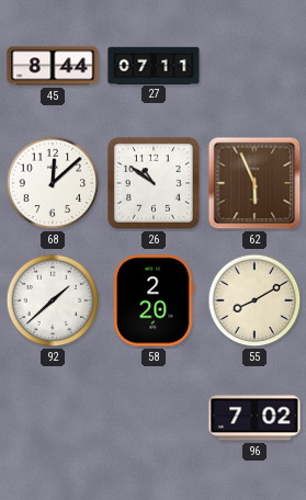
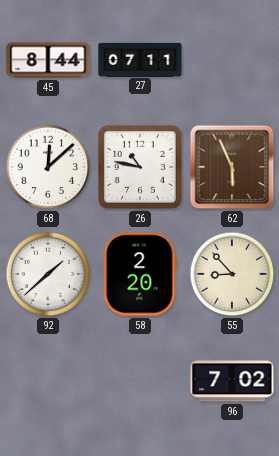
26: 10:51 -> 10:47
55: 8:10 -> 8:53
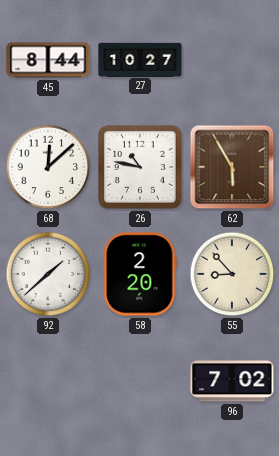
27: 07:11 -> 10:27
62: 5:56 -> 5:55
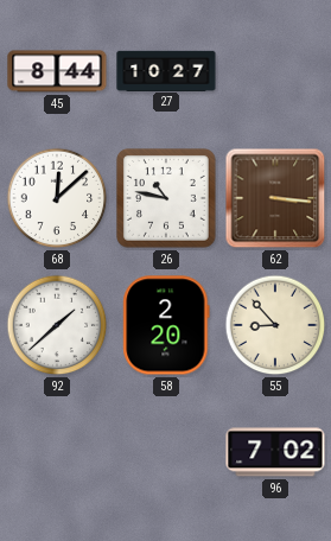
62: 5:55 -> 3:16
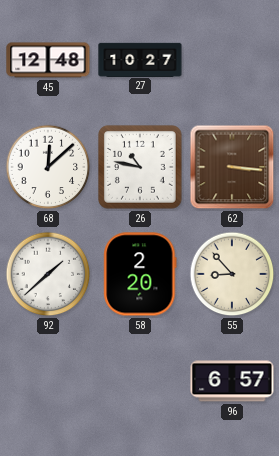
45: 8:44 -> 12:48
96: 7:02 -> 6:57
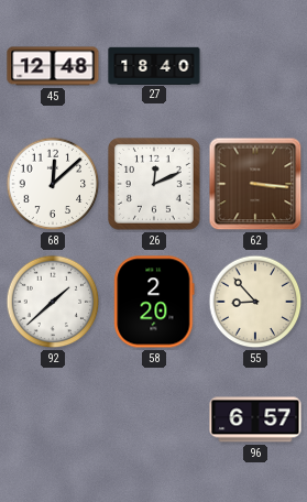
27: 10:27 -> 18:40
26: 10:47 -> 12:11
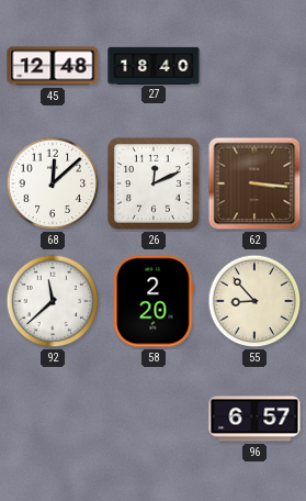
92: 1:38 -> 11:38
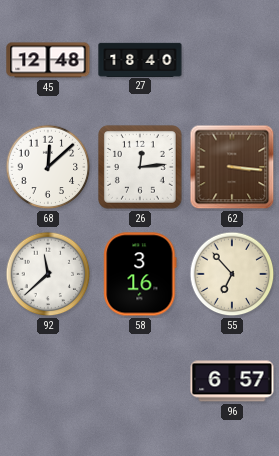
26: 12:11 -> 12:14
58: 2:20 -> 3:16
55: 8:53 -> 6:53
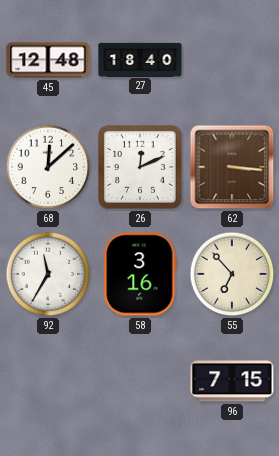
26: 12:14 -> 12:11
92: 11:38 -> 11:35
96: 6:57 -> 7:15
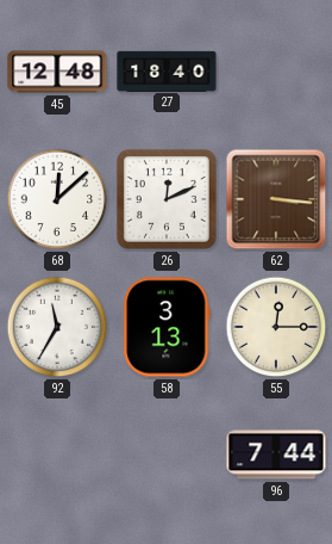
58: 3:16 -> 3:13
55: 6:53 -> 12:15
96: 7:15 -> 7:44
